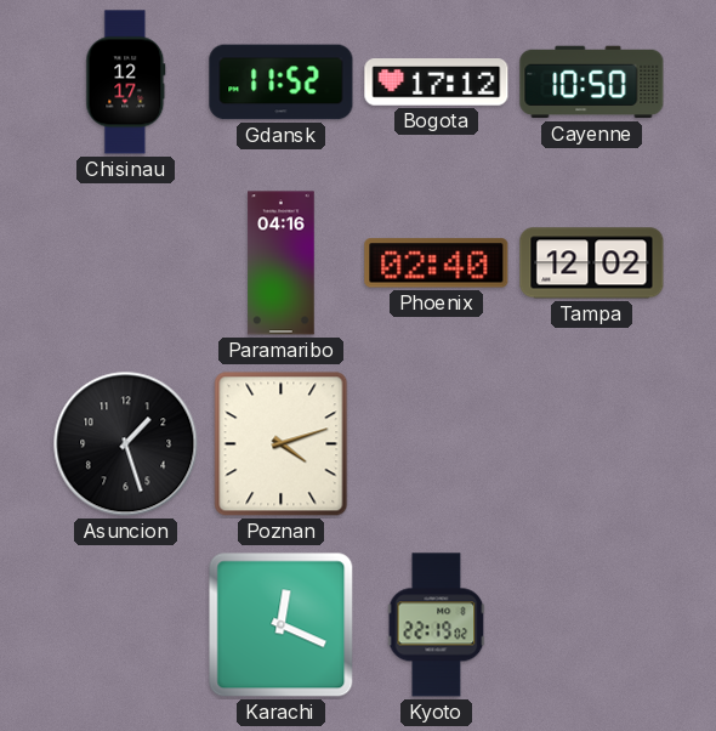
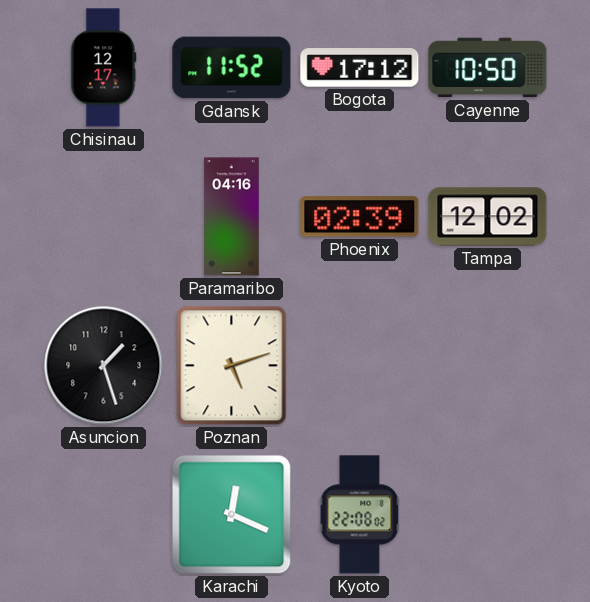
Phoenix: 02:40 -> 02:39
Poznan: 4:12 -> 5:12
Kyoto: 22:19 -> 22:08
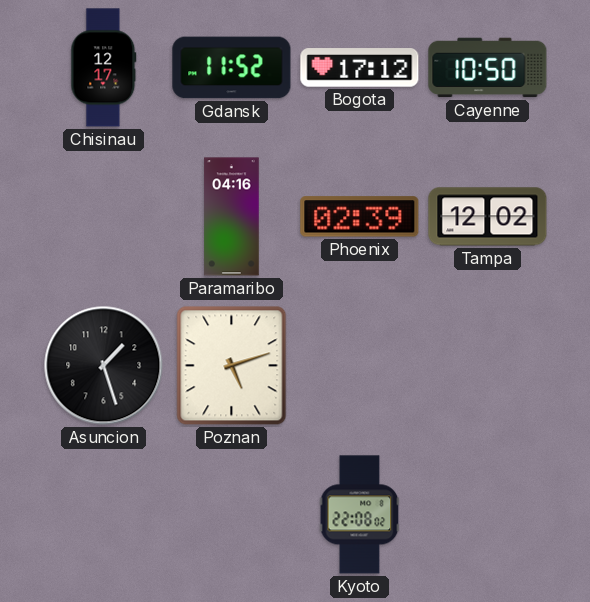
Karachi: 12:19 -> none
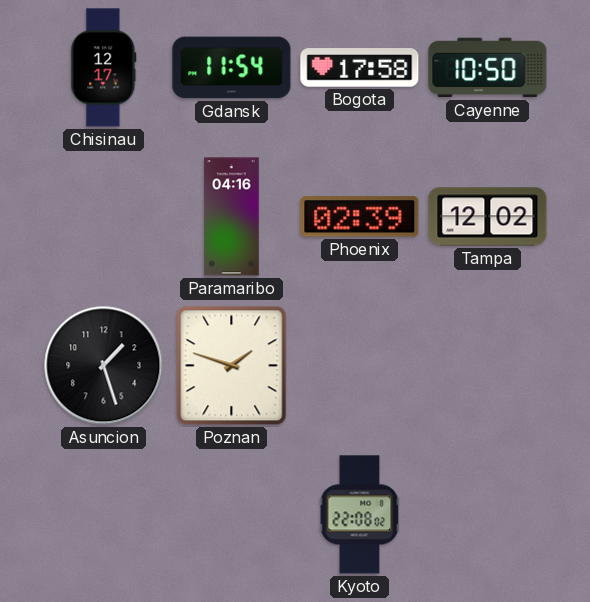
Gdansk: 11:52 -> 11:54
Bogota: 17:12 -> 17:58
Poznan: 5:12 -> 1:48
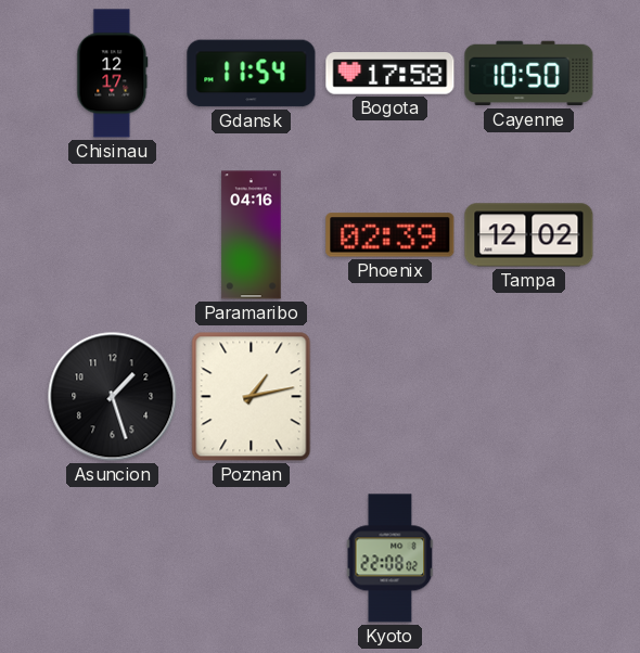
Poznan: 1:48 -> 1:13
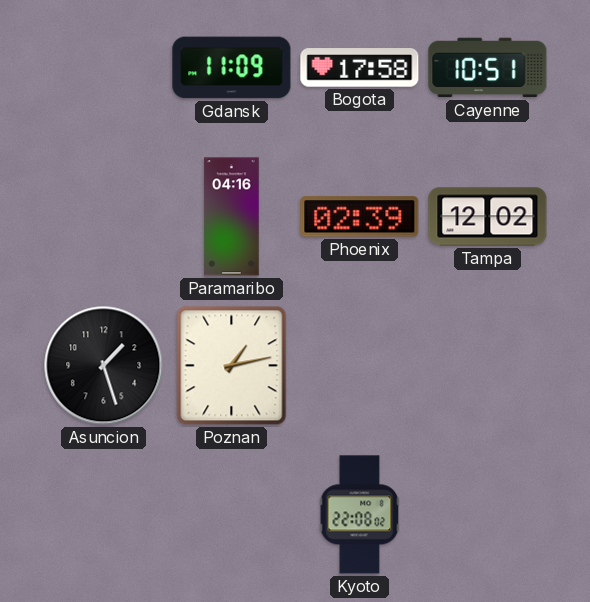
Chisinau: 12:17 -> none
Gdansk: 11:54 -> 11:09
Cayenne: 10:50 -> 10:51
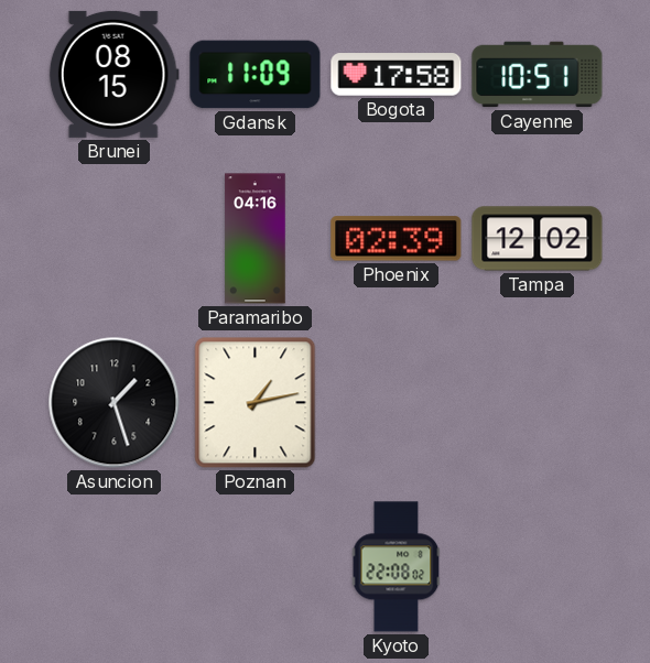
Brunei: none -> 08:15
